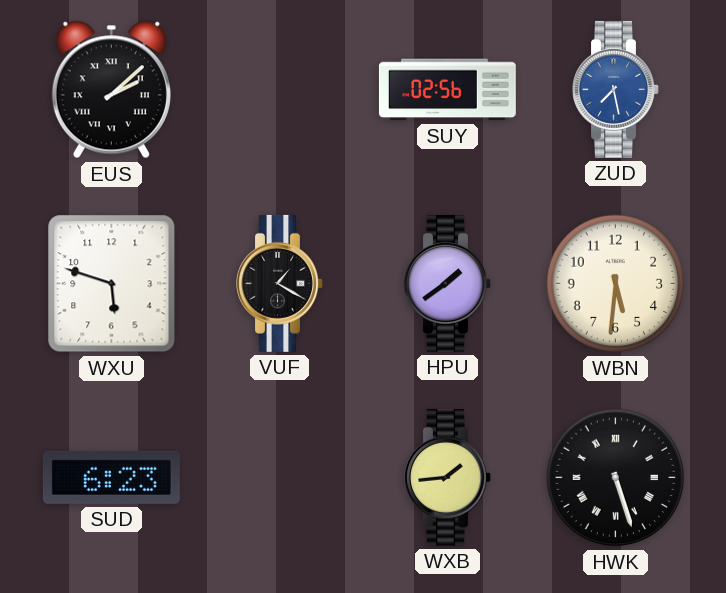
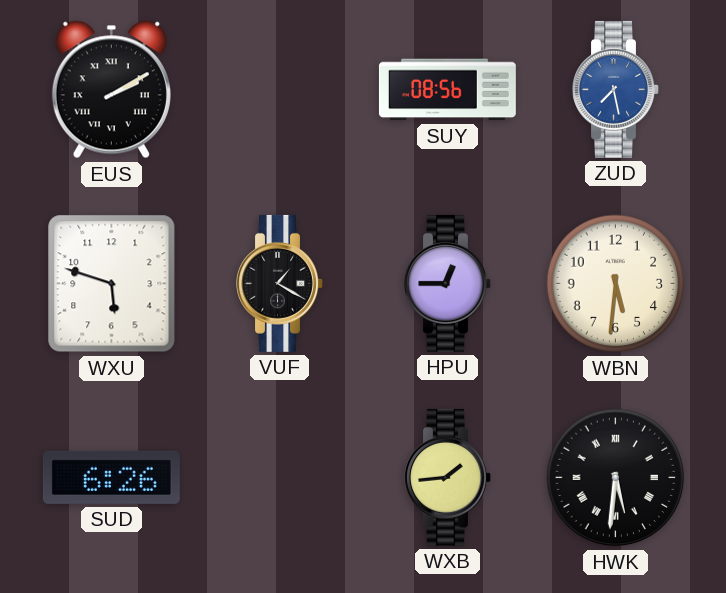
EUS: 2:08 -> 2:10
SUY: 02:56 -> 08:56
HPU: 1:39 -> 12:45
SUD: 6:23 -> 6:26
HWK: 5:27 -> 5:31
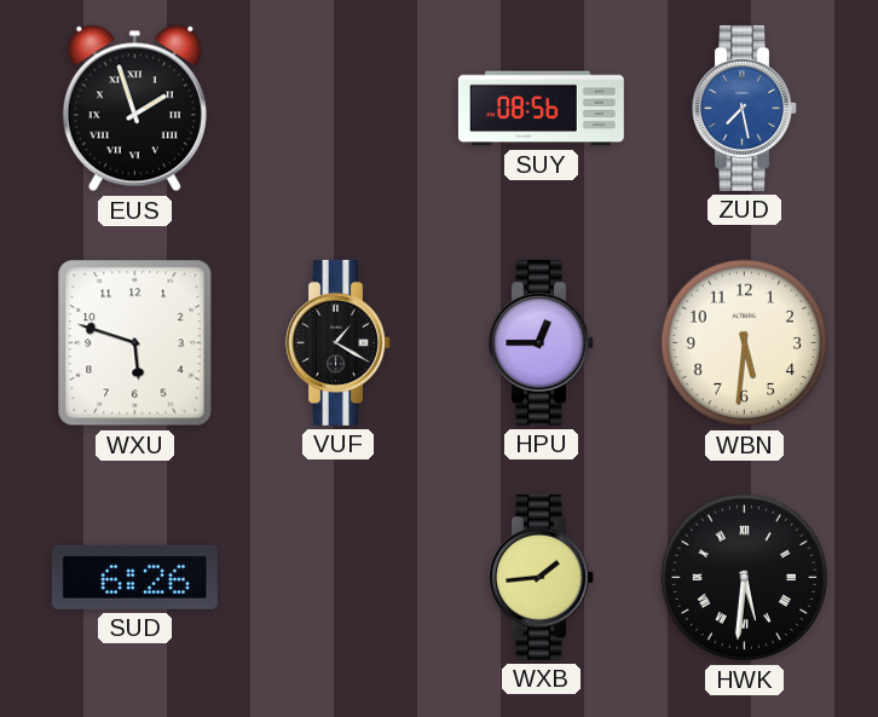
EUS: 2:10 -> 1:57
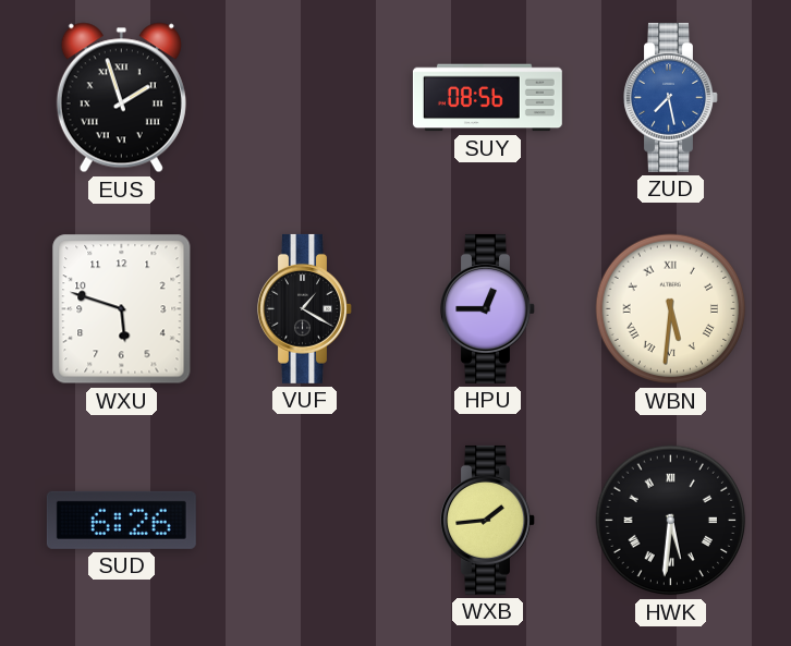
WBN numerals: Arabic -> Roman
